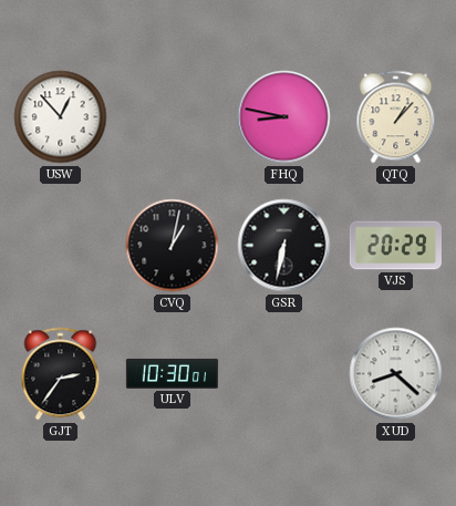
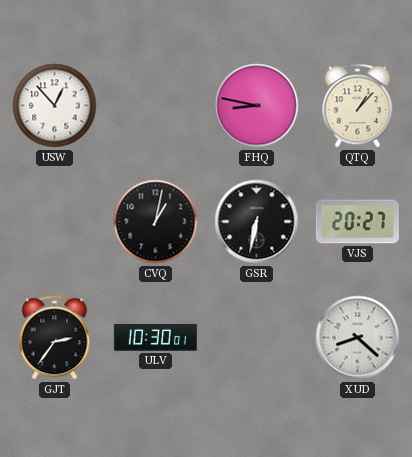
VJS: 20:29 -> 20:27
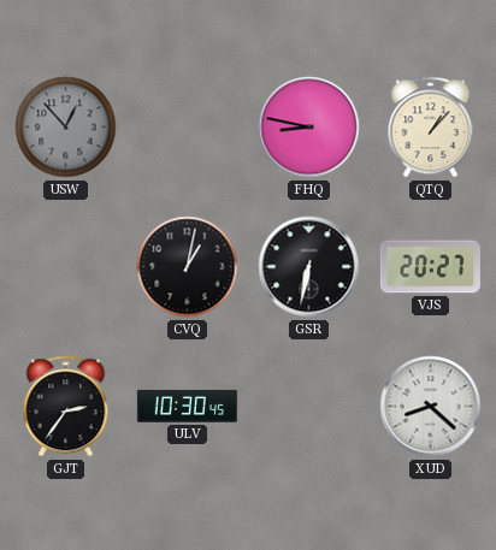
USW dial: white -> grey
ULV: 10:30:01 -> 10:30:45
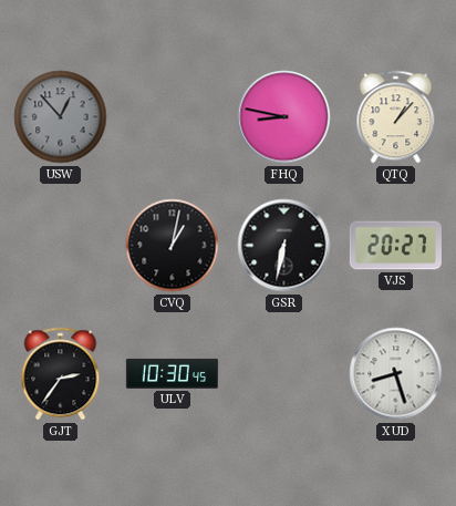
XUD: 8:22 -> 8:27
